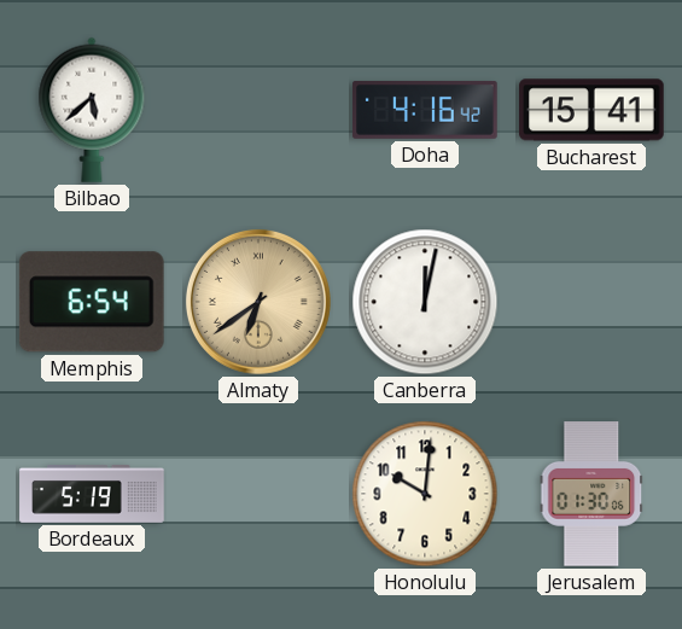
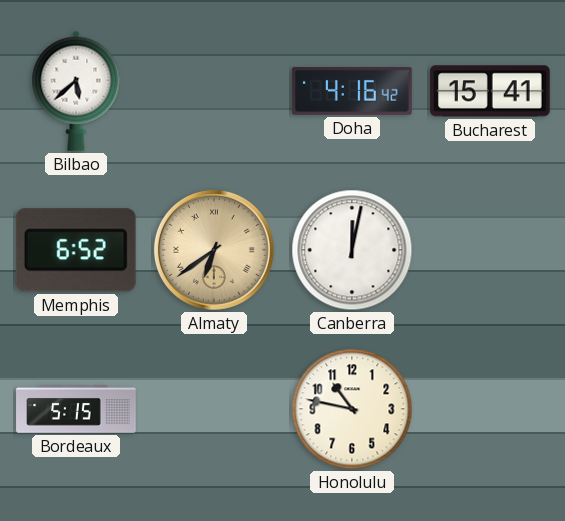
Memphis: 6:54 -> 6:52
Bordeaux: 5:19 -> 5:15
Honolulu: 10:01 -> 10:47
Jerusalem: 01:30 -> none
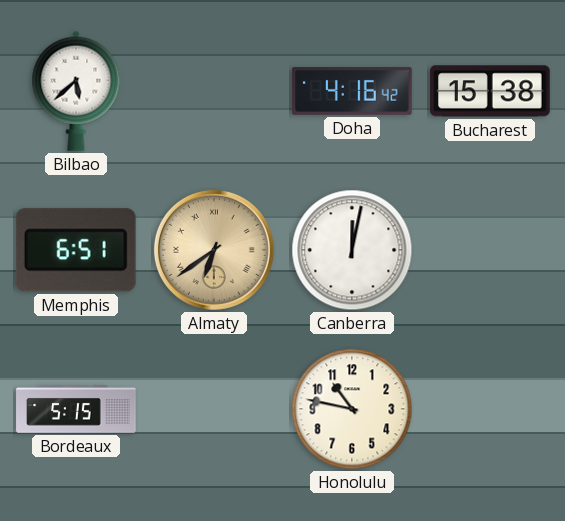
Bucharest: 15:41 -> 15:38
Memphis: 6:52 -> 6:51
